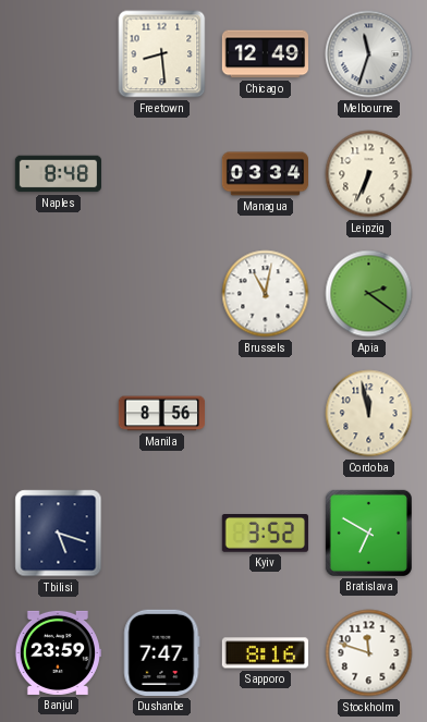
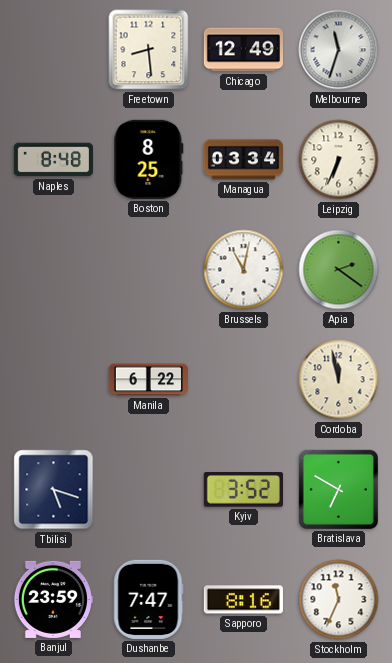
Boston: none -> 8:25
Manila: 8:56 -> 6:22
Stockholm: 11:48 -> 11:34
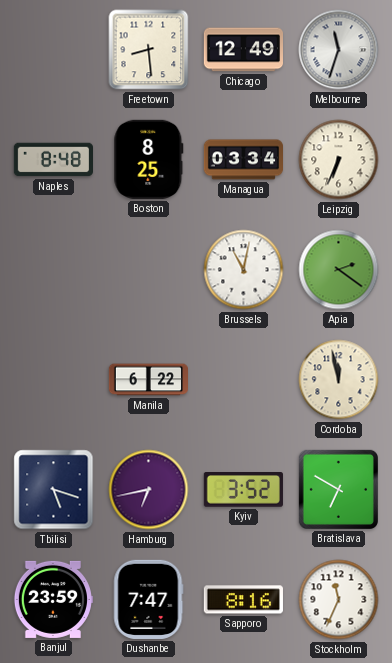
Hamburg: none -> 6:43
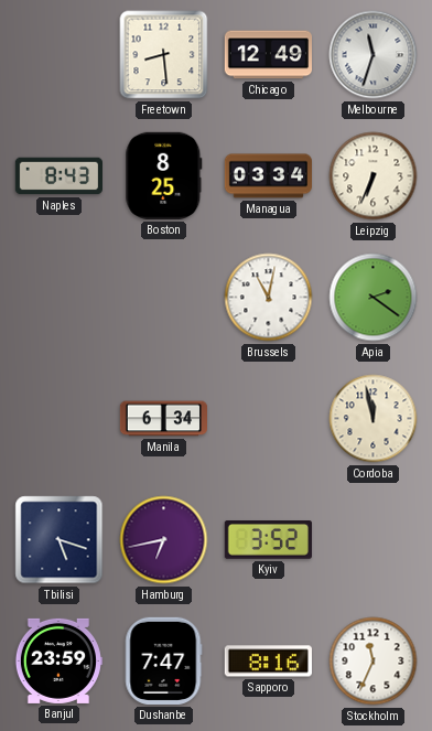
Naples: 8:48 -> 8:43
Manila: 6:22 -> 6:34
Bratislava: 6:50 -> none
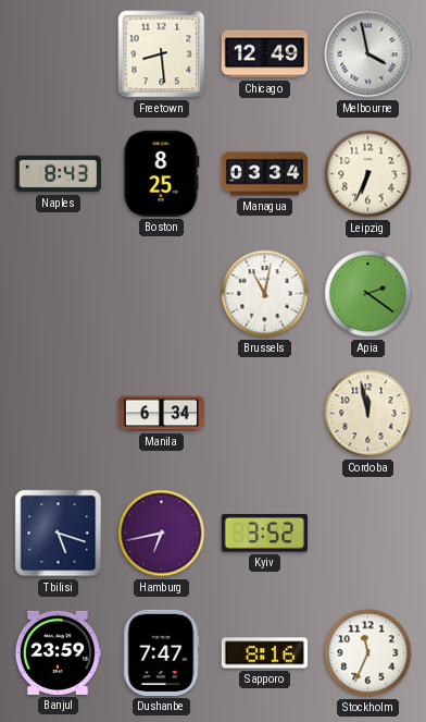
Melbourne: 11:33 -> 3:58
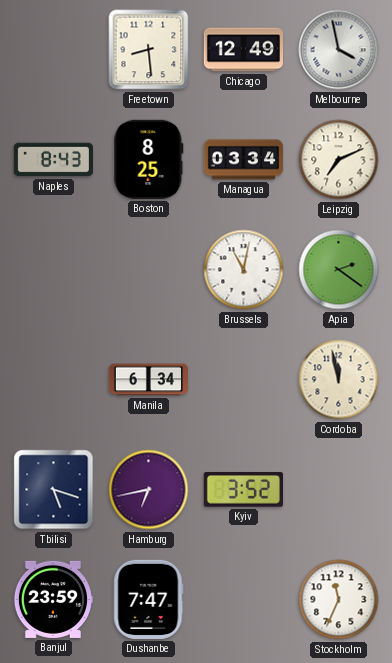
Leipzig: 6:34 -> 7:11
Sapporo: 8:16 -> none
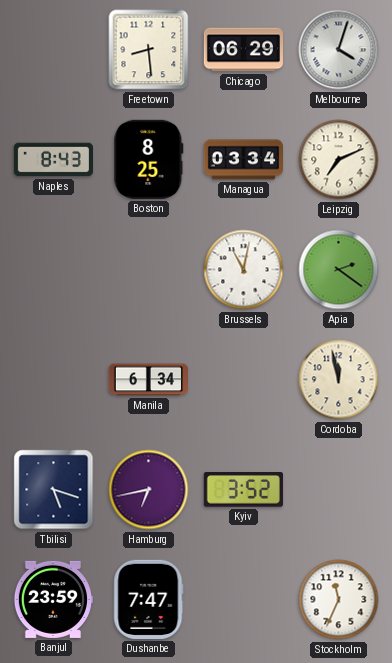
Chicago: 12:49 -> 06:29
Melbourne: 3:58 -> 4:03
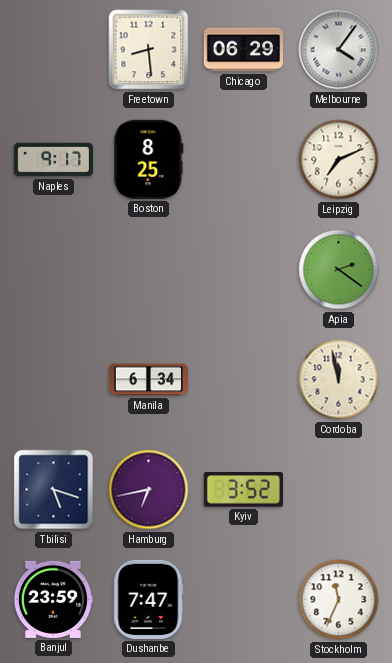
Melbourne: 4:03 -> 4:06
Naples: 8:43 -> 9:17
Managua: 03:34 -> none
Brussels: 11:02 -> none
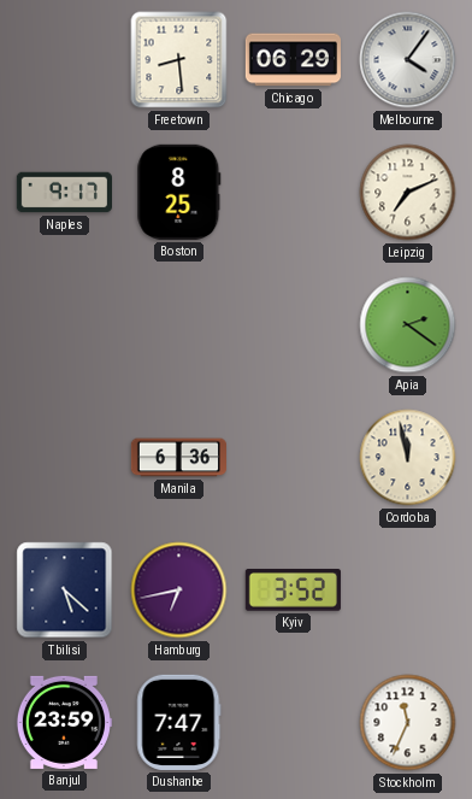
Manila: 6:34 -> 6:36
Tbilisi: 5:18 -> 5:22
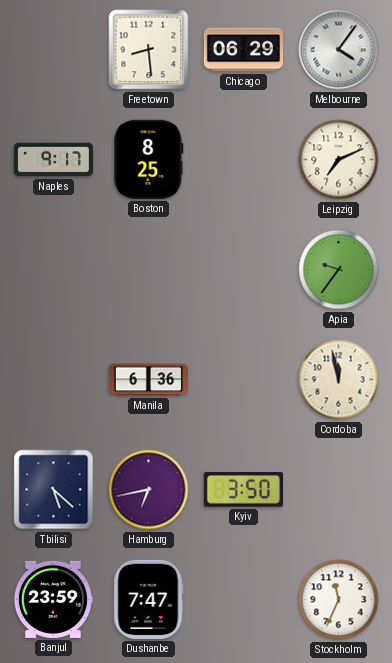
Apia: 2:21 -> 9:36
Kyiv: 3:52 -> 3:50
